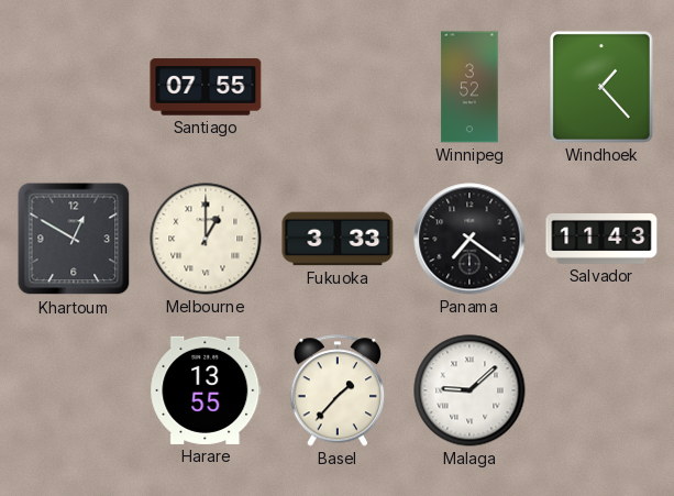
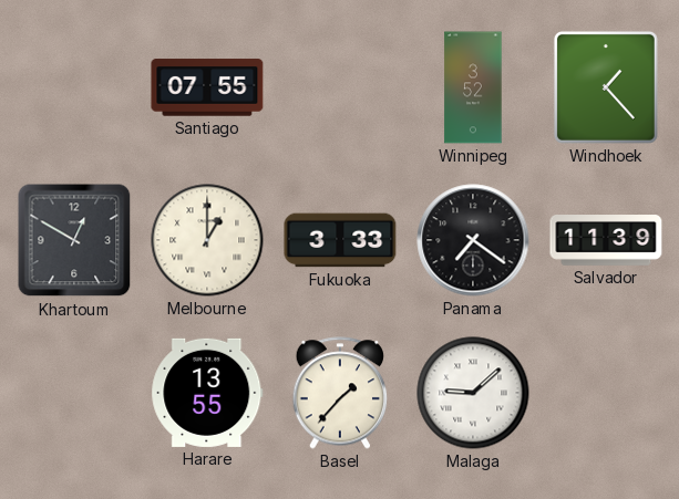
Salvador: 11:43 -> 11:39
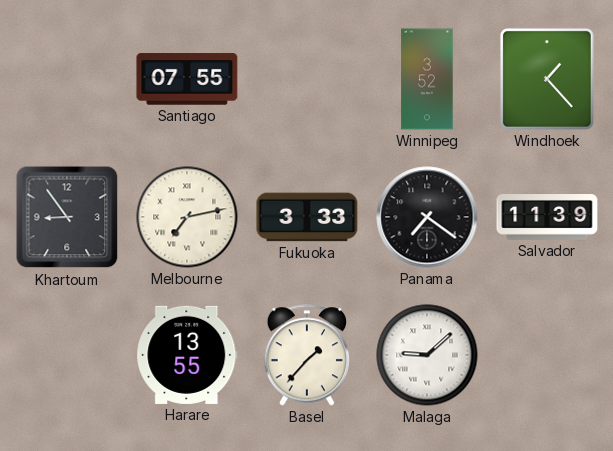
Khartoum: 12:50 -> 8:54
Melbourne: 1:00 -> 7:13
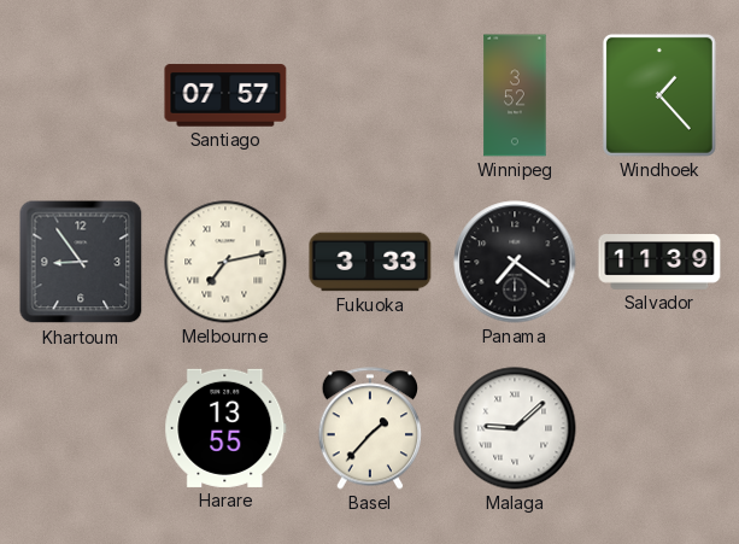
Santiago: 07:55 -> 07:57
